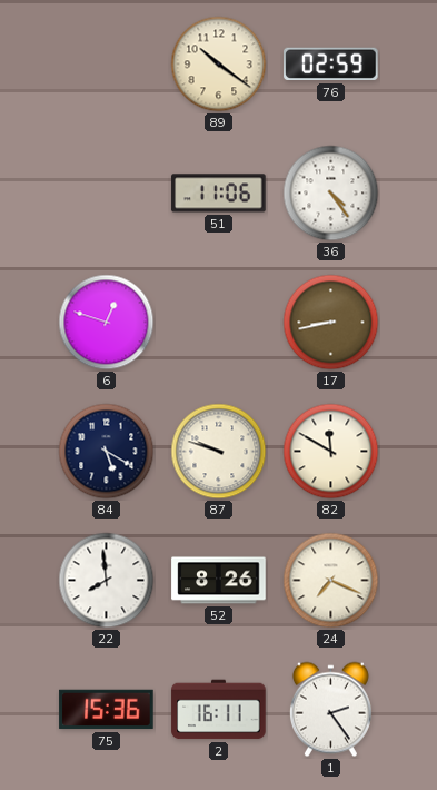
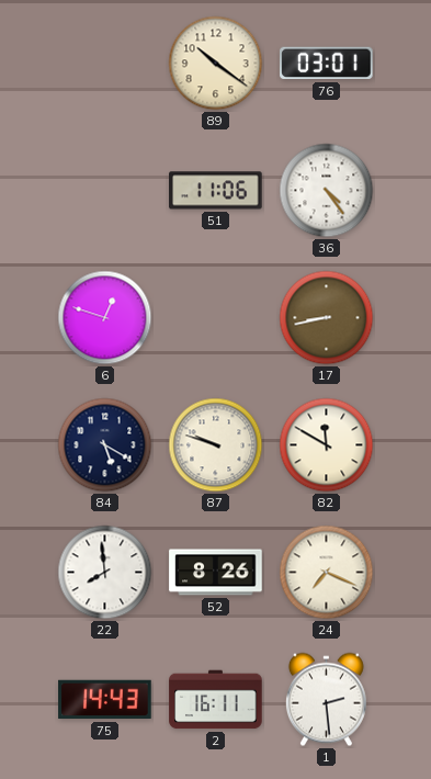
76: 02:59 -> 03:01
75: 15:36 -> 14:43
1: 2:24 -> 2:29
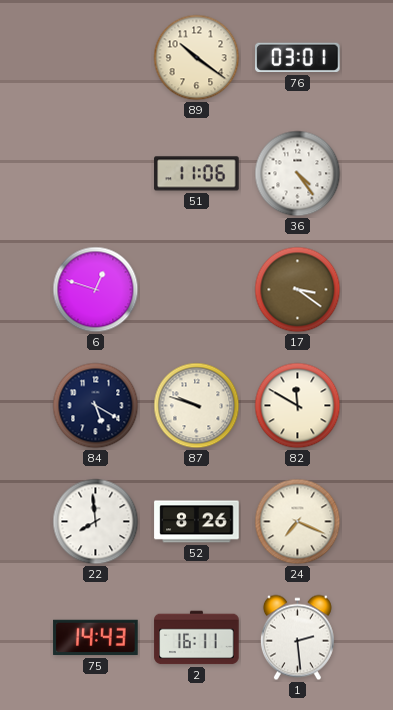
17: 8:43 -> 3:21
